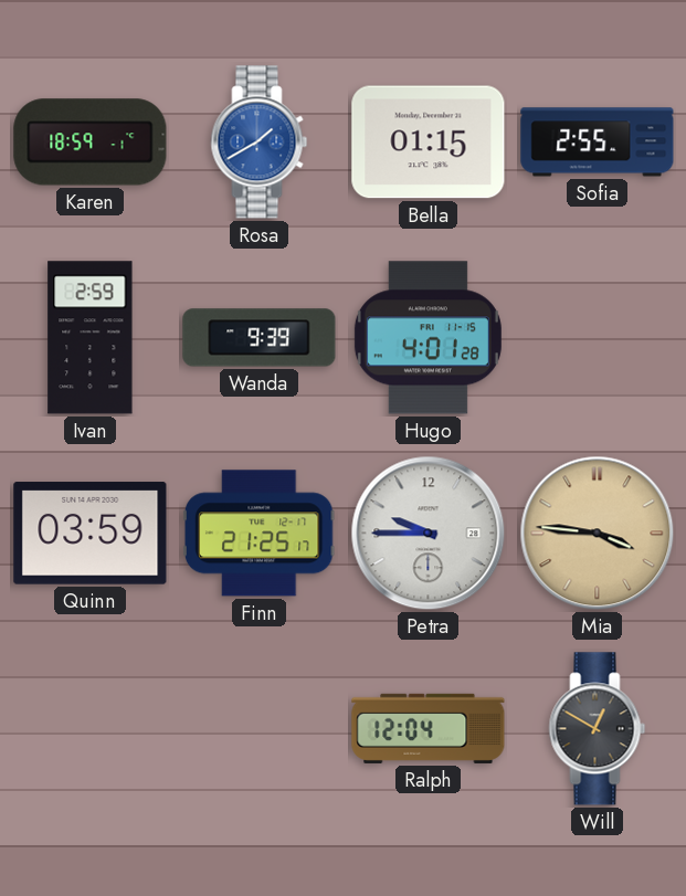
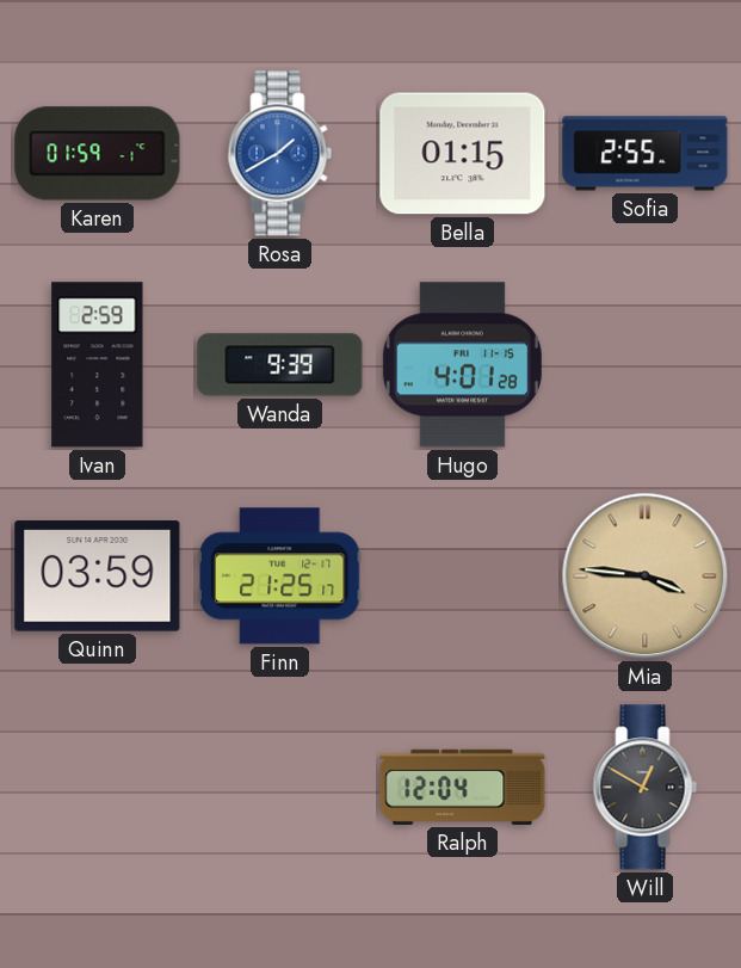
Karen: 18:59 -> 01:59
Petra: 9:45 -> none
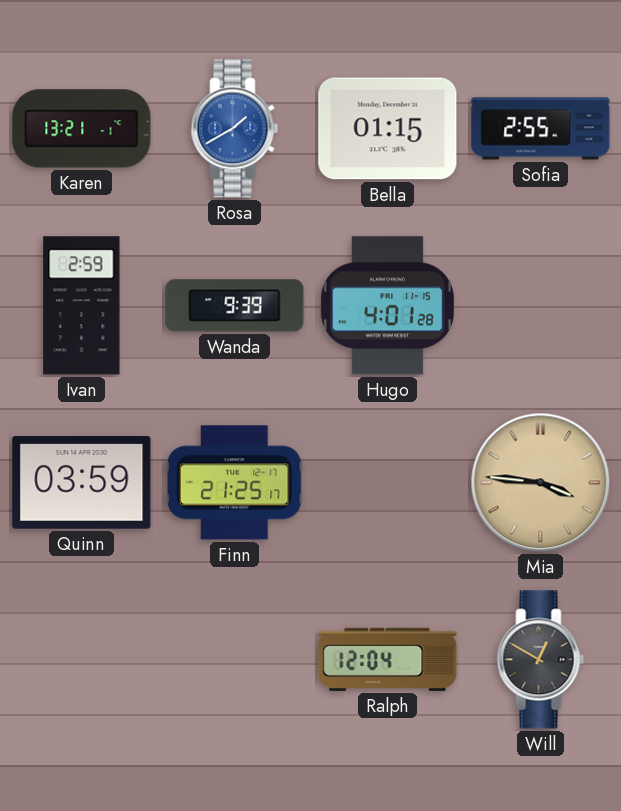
Karen: 01:59 -> 13:21
